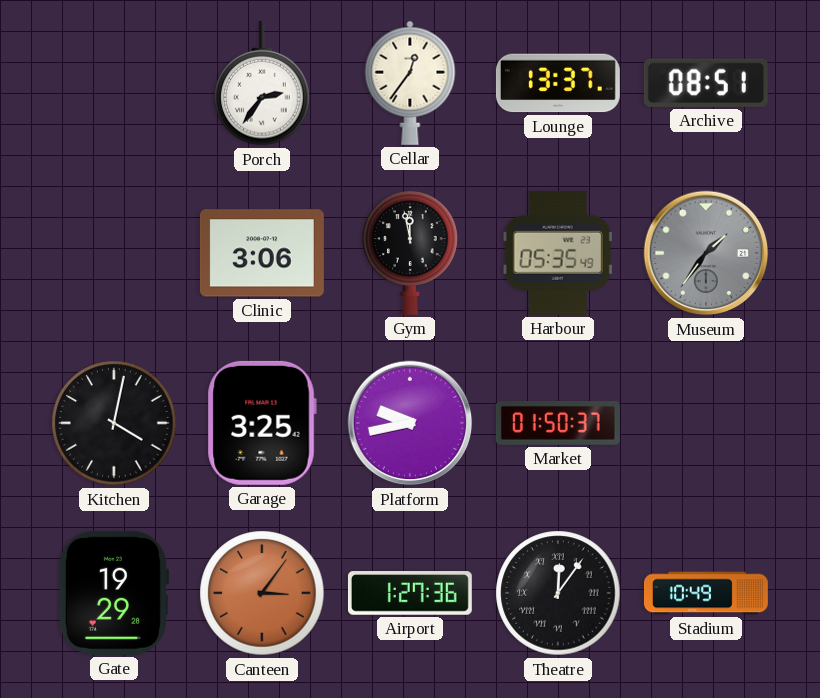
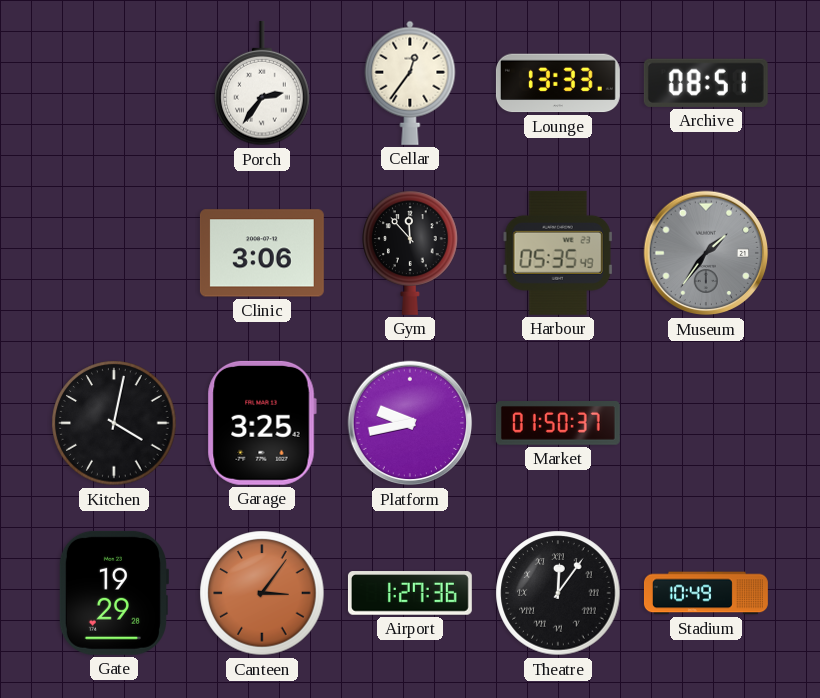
Lounge: 13:37 -> 13:33
Gym: 11:58 -> 11:53
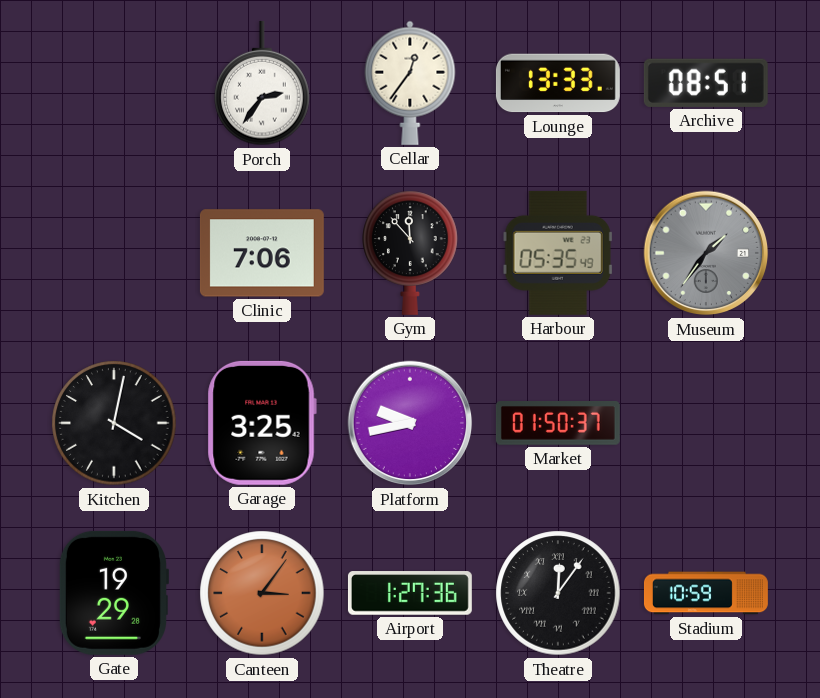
Clinic: 3:06 -> 7:06
Stadium: 10:49 -> 10:59
